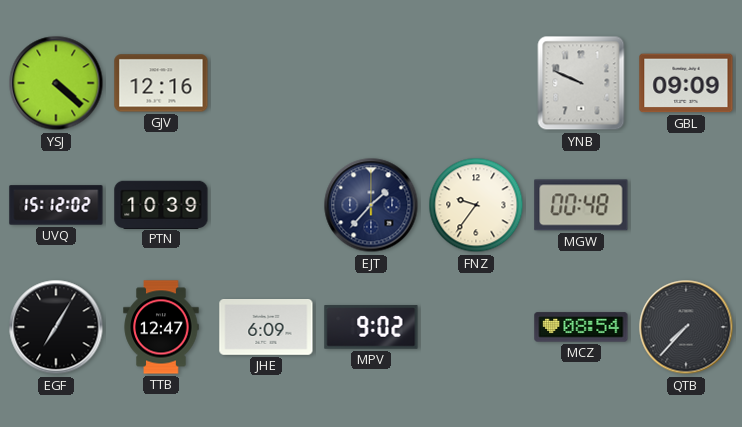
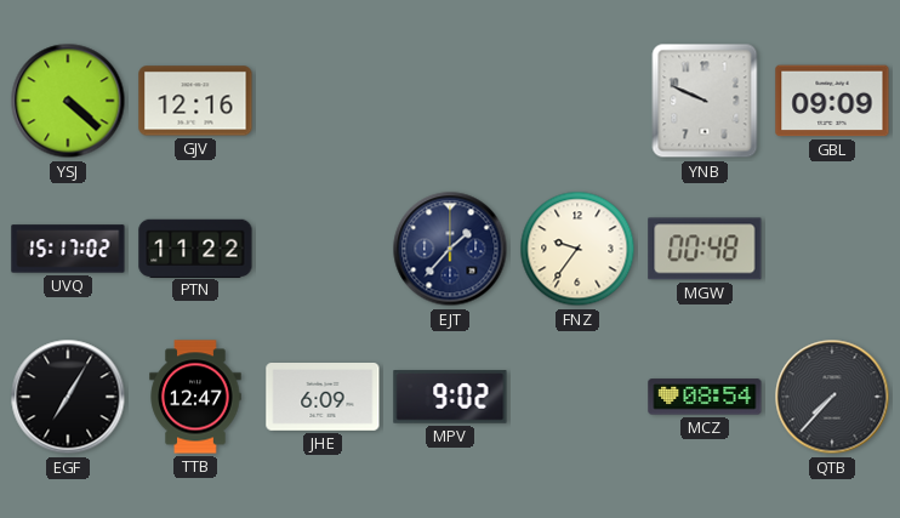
UVQ: 15:12 -> 15:17
PTN: 10:39 -> 11:22
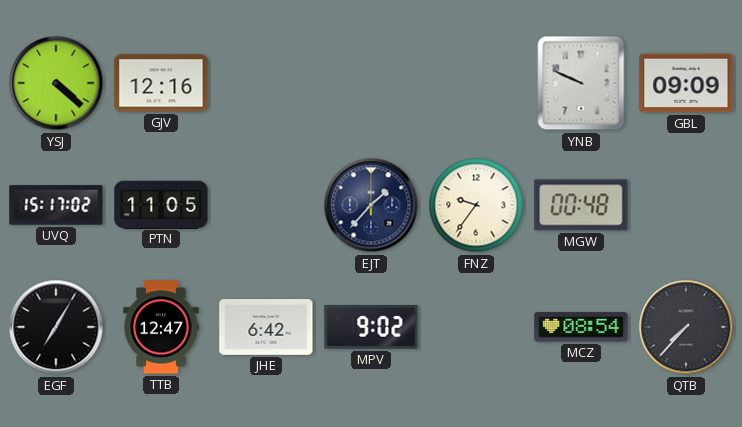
PTN: 11:22 -> 11:05
JHE: 6:09 -> 6:42
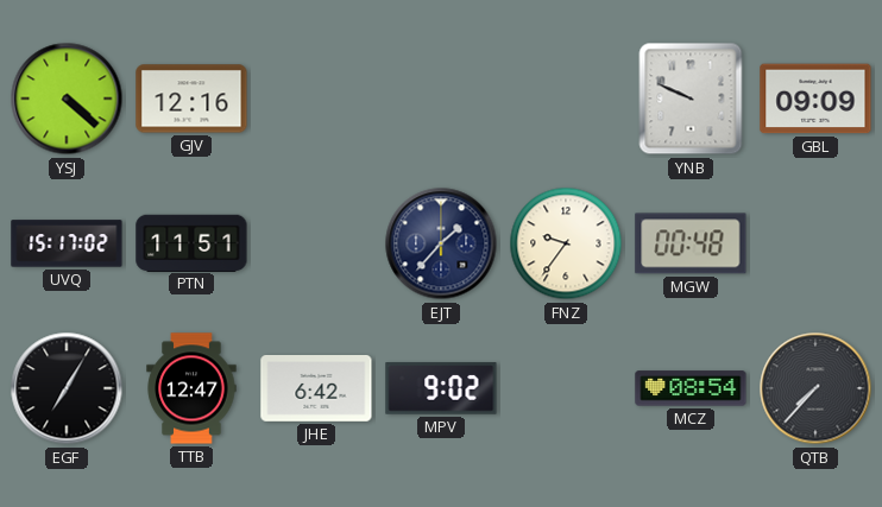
PTN: 11:05 -> 11:51
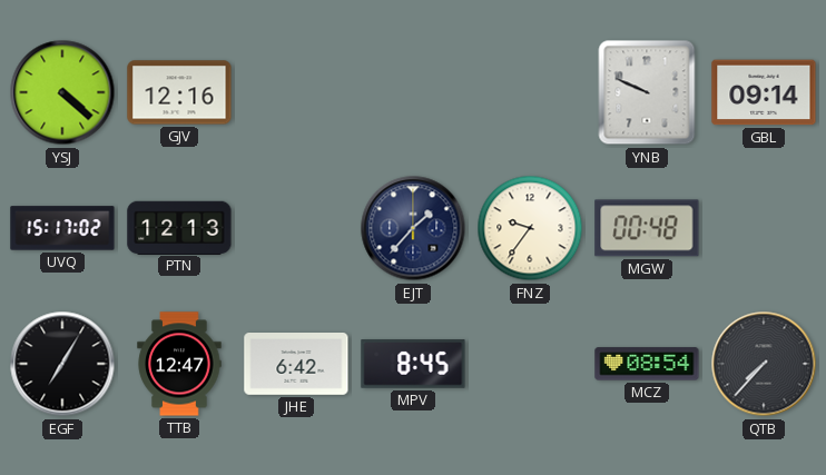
GBL: 09:09 -> 09:14
PTN: 11:51 -> 12:13
MPV: 9:02 -> 8:45
